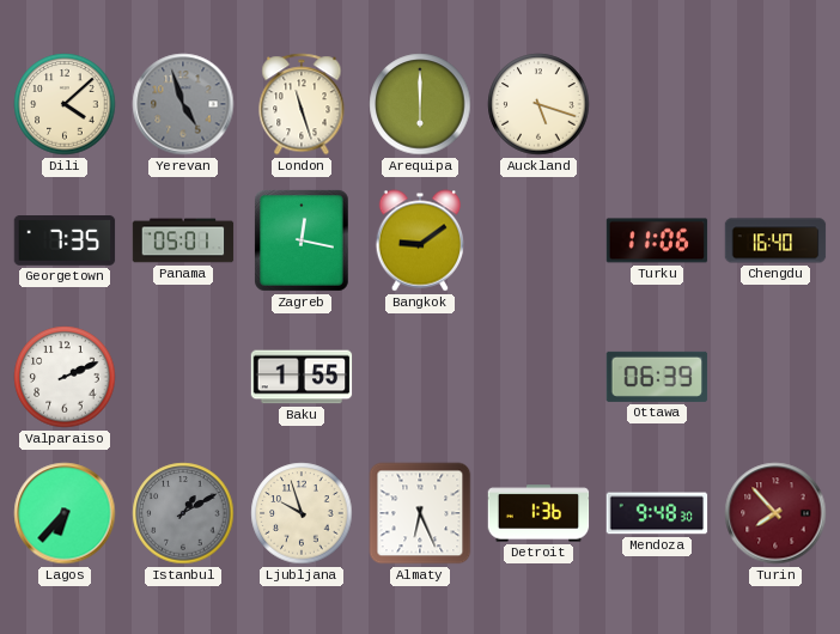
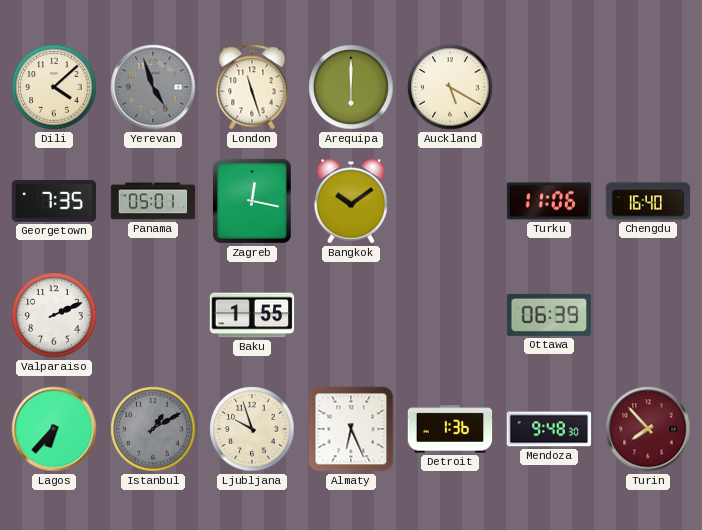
Auckland: 5:18 -> 5:20
Bangkok: 9:09 -> 10:09
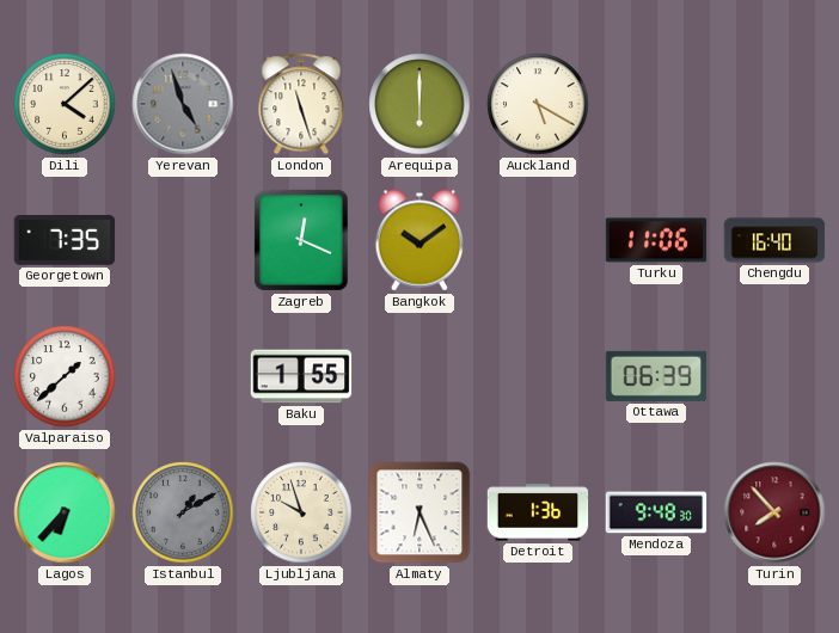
Panama: 05:01 -> none
Zagreb: 12:17 -> 12:19
Valparaiso: 2:11 -> 1:38
